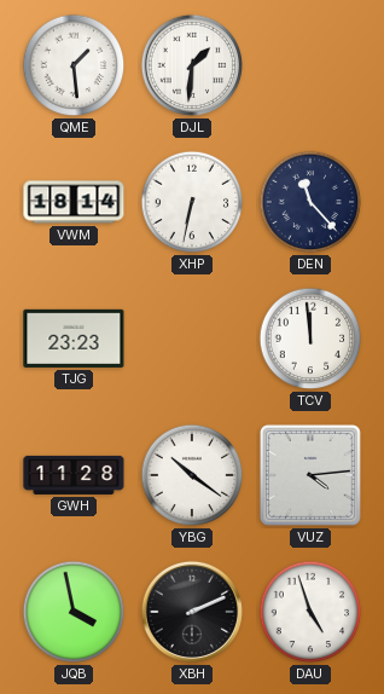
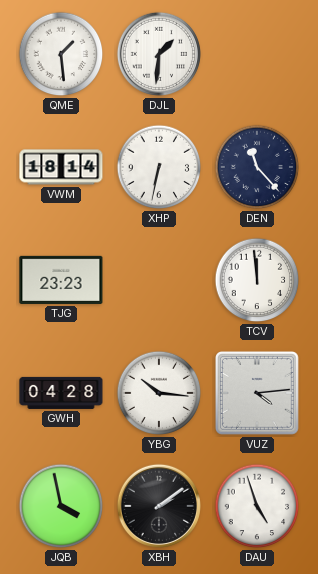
GWH: 11:28 -> 04:28
YBG: 10:21 -> 10:16
XBH: 2:11 -> 2:09
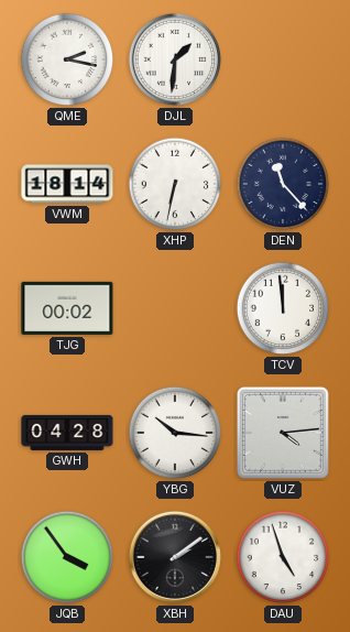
QME: 1:29 -> 2:17
TJG: 23:23 -> 00:02
JQB: 3:58 -> 3:54
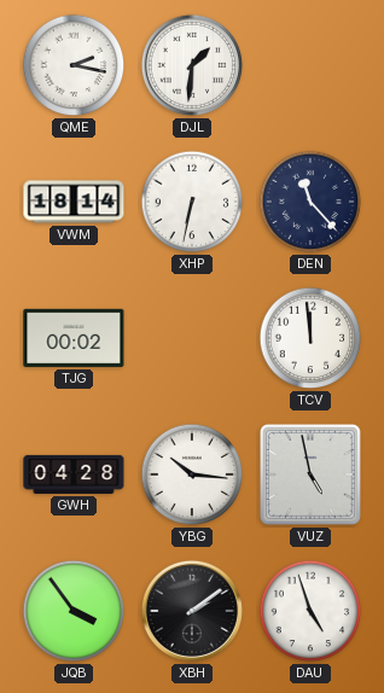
VUZ: 4:14 -> 4:58
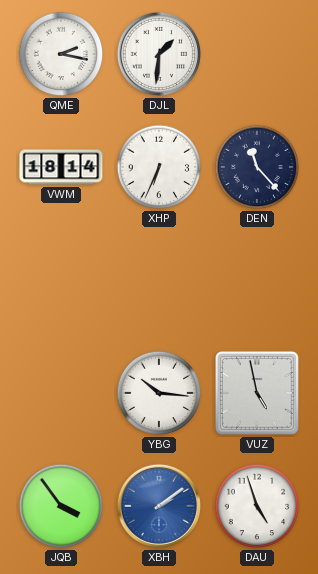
XHP: 6:32 -> 6:34
TJG: 00:02 -> none
TCV: 11:59 -> none
GWH: 04:28 -> none
XBH dial: black -> blue
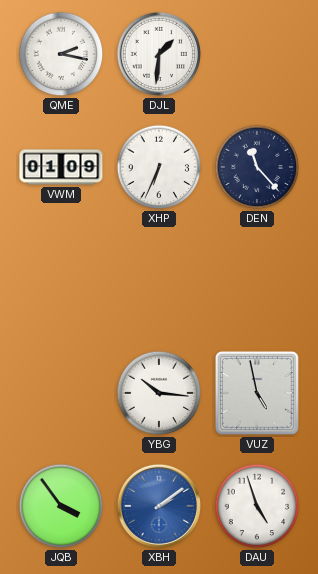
VWM: 18:14 -> 01:09
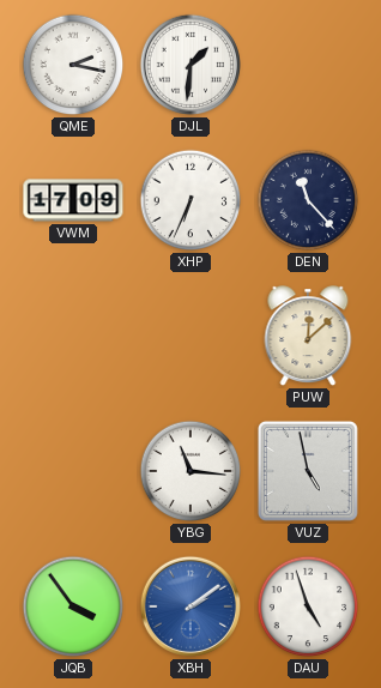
VWM: 01:09 -> 17:09
PUW: none -> 12:08
YBG: 10:16 -> 11:16
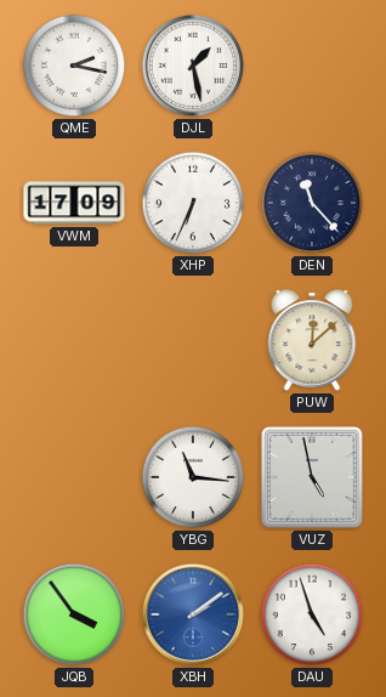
DJL: 1:31 -> 1:28
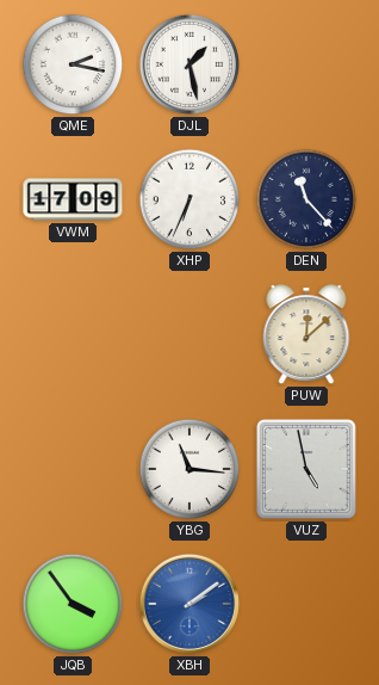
DAU: 4:57 -> none
